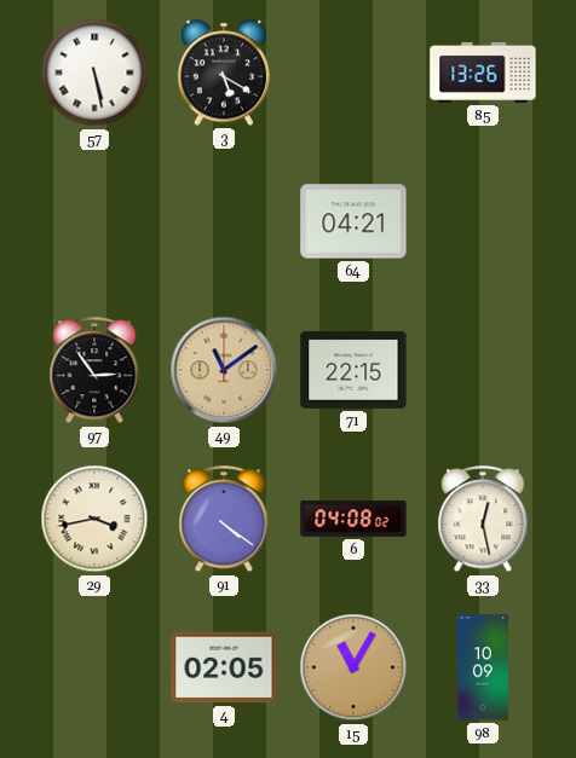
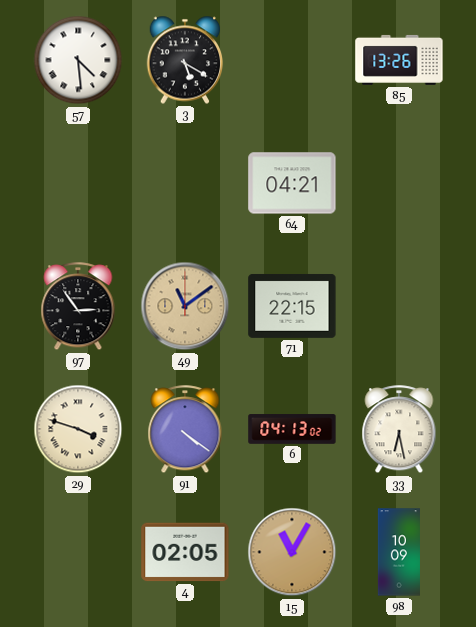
57: 5:28 -> 4:29
29: 3:43 -> 3:48
6: 04:08 -> 04:13
33: 12:28 -> 6:28
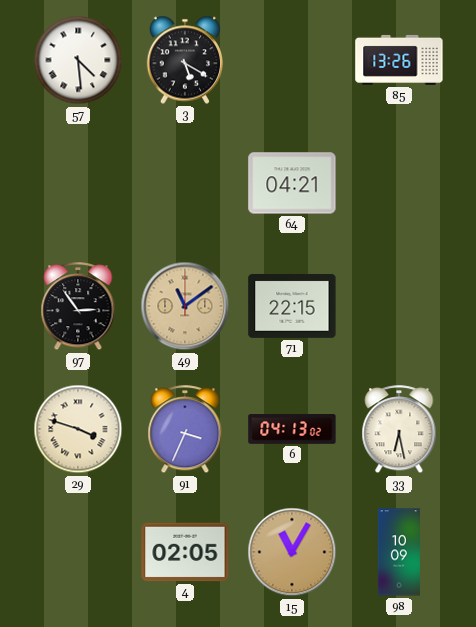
91: 4:21 -> 3:34
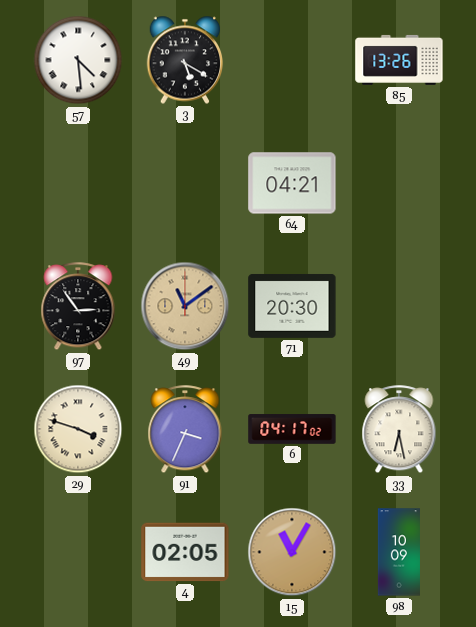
71: 22:15 -> 20:30
6: 04:13 -> 04:17
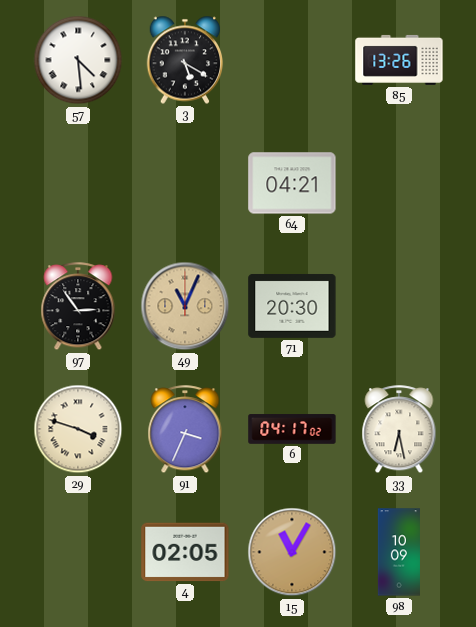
49: 11:09 -> 11:04
